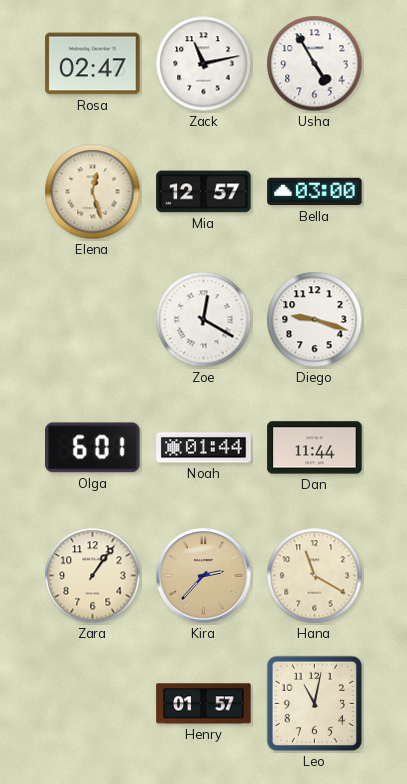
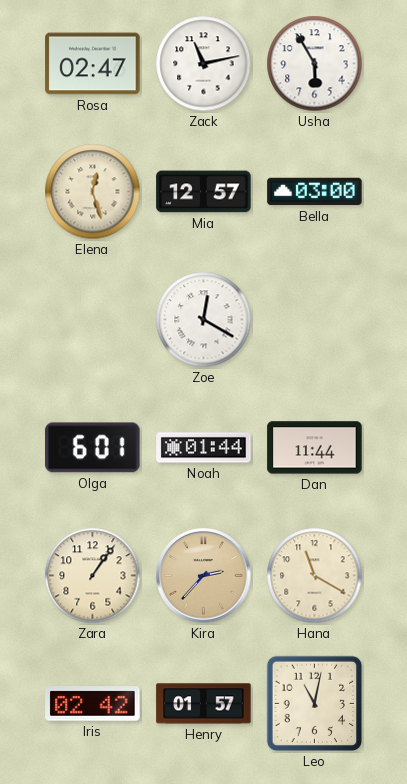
Usha: 4:55 -> 5:55
Diego: 9:18 -> none
Iris: none -> 02:42
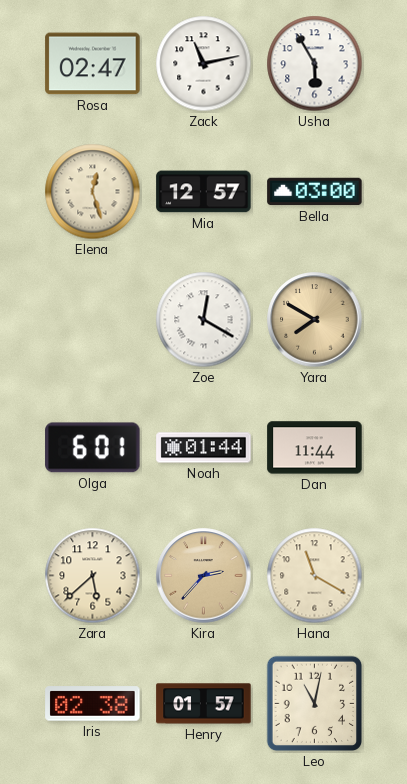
Yara: none -> 7:50
Zara: 1:06 -> 5:38
Iris: 02:42 -> 02:38
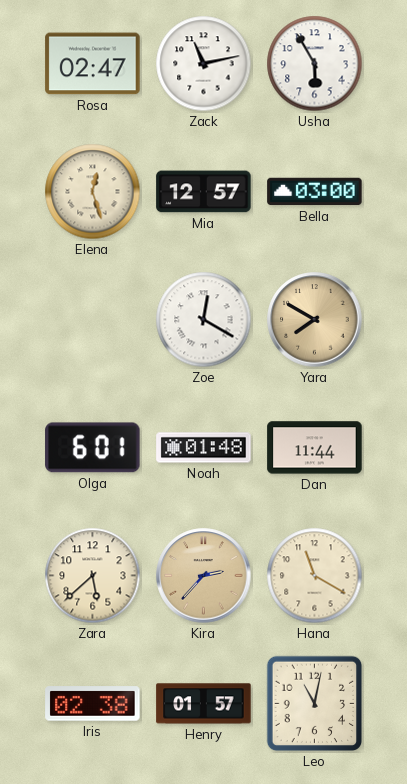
Noah: 01:44 -> 01:48
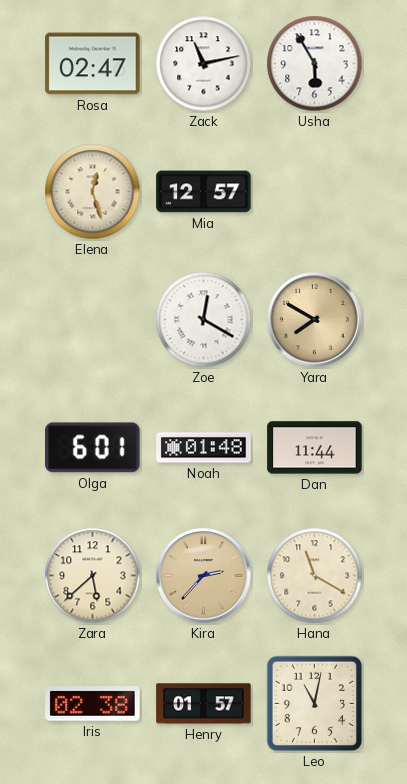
Bella: 03:00 -> none
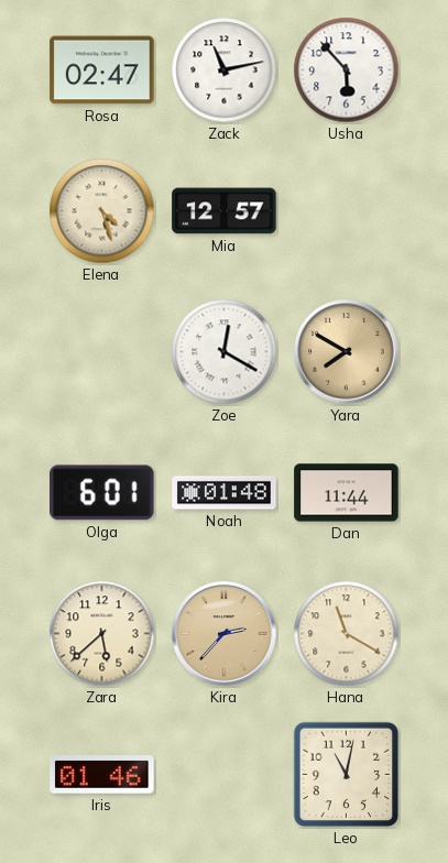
Usha: 5:55 -> 5:53
Elena: 12:27 -> 4:27
Iris: 02:38 -> 01:46
Henry: 01:57 -> none
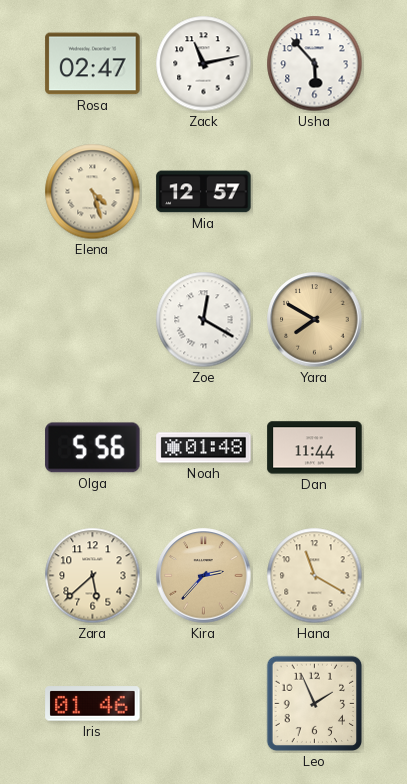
Olga: 6:01 -> 5:56
Leo: 11:02 -> 1:56
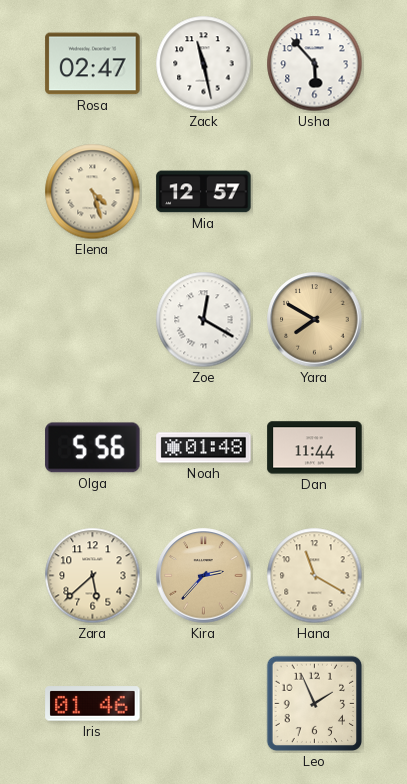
Zack: 11:13 -> 11:28
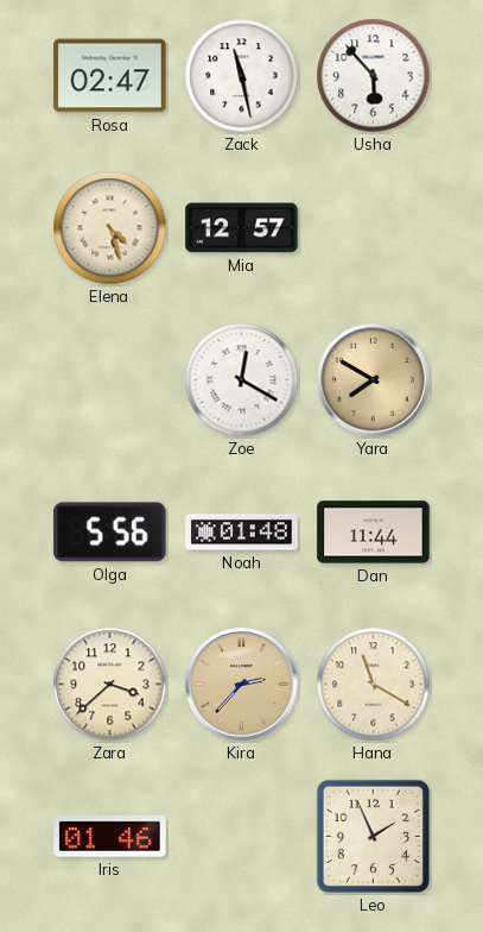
Zara: 5:38 -> 3:38
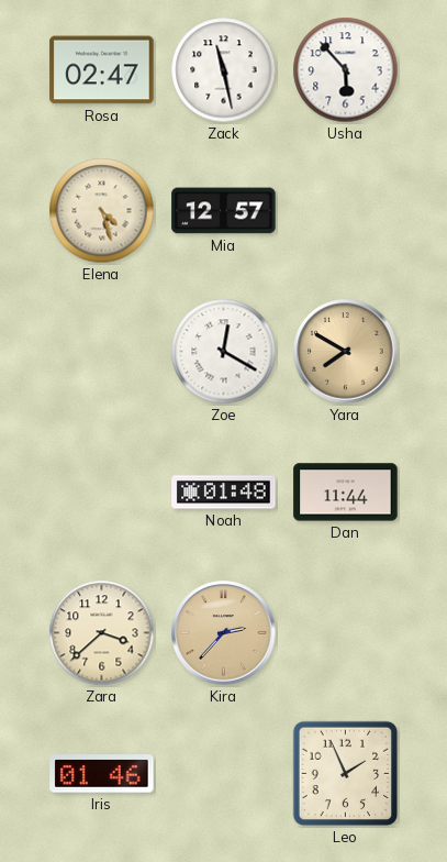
Olga: 5:56 -> none
Hana: 11:20 -> none
